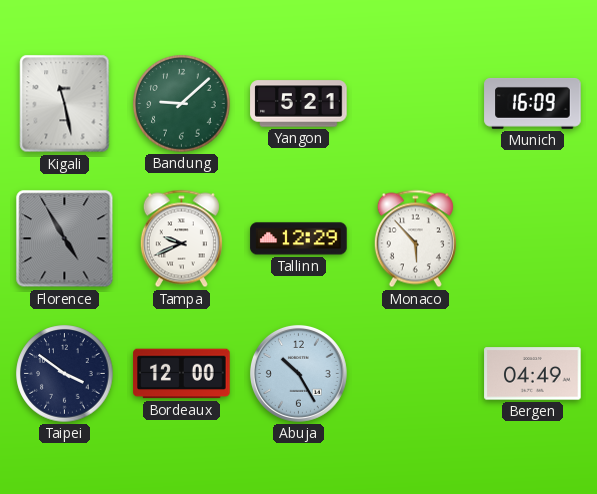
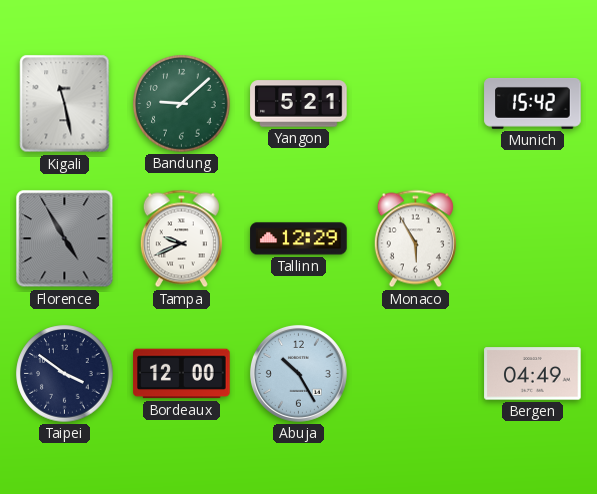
Munich: 16:09 -> 15:42
Monaco: 5:53 -> 5:55
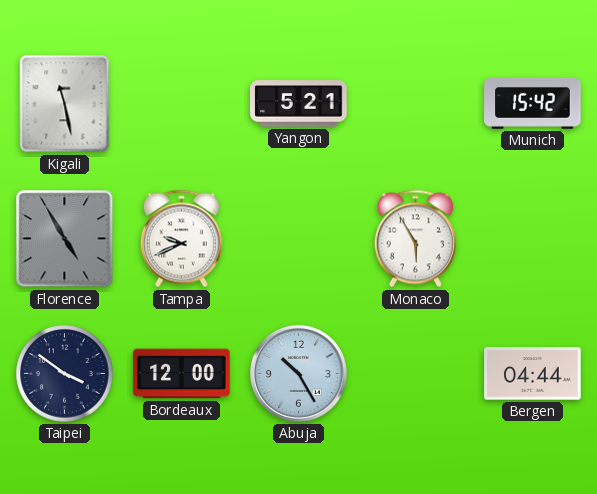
Bandung: 9:08 -> none
Tallinn: 12:29 -> none
Bergen: 04:49 -> 04:44
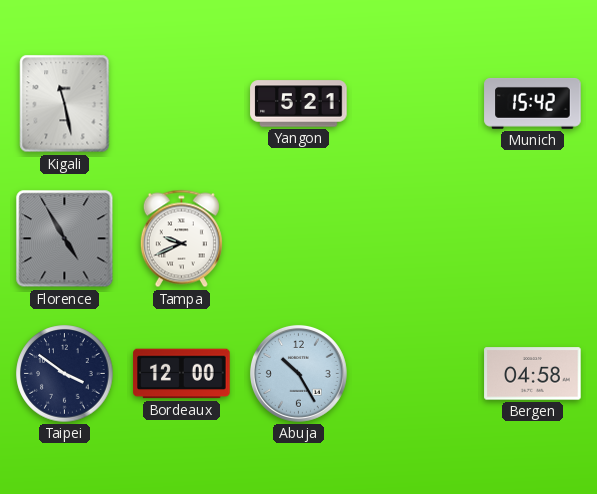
Monaco: 5:55 -> none
Bergen: 04:44 -> 04:58
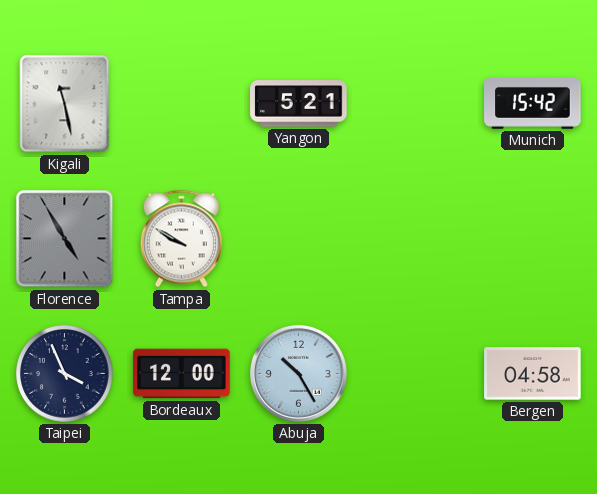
Tampa: 9:41 -> 9:50
Taipei: 3:51 -> 3:56
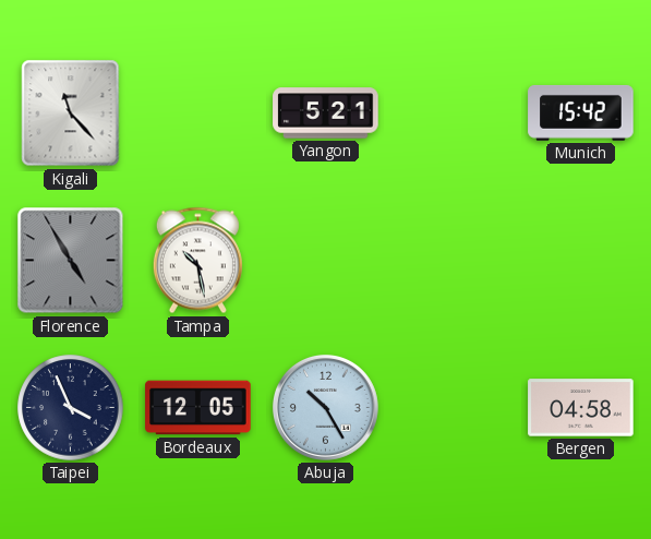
Kigali: 11:28 -> 11:23
Tampa: 9:50 -> 10:28
Bordeaux: 12:00 -> 12:05
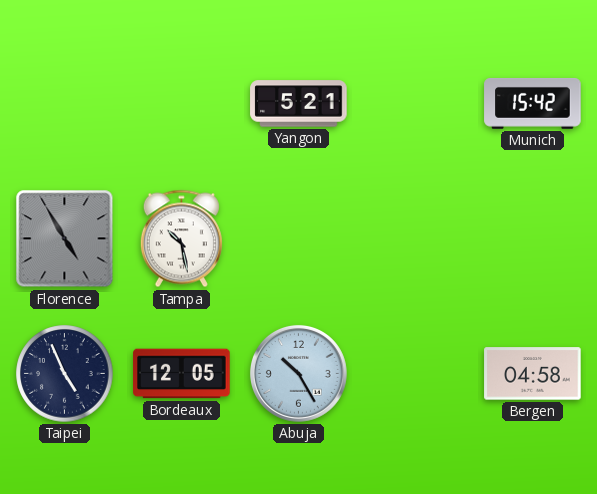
Kigali: 11:23 -> none
Taipei: 3:56 -> 4:56
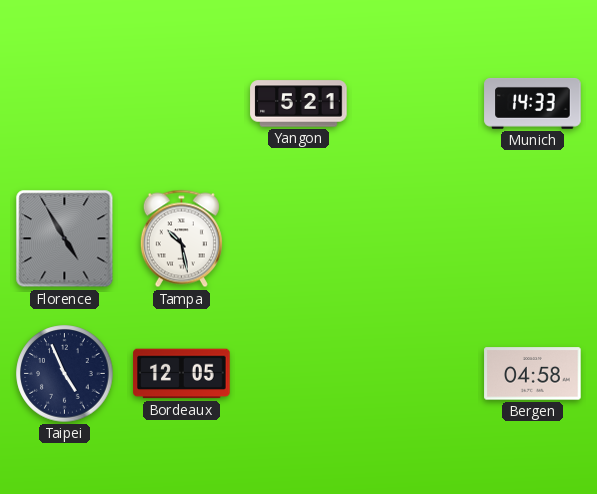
Munich: 15:42 -> 14:33
Abuja: 10:25 -> none
